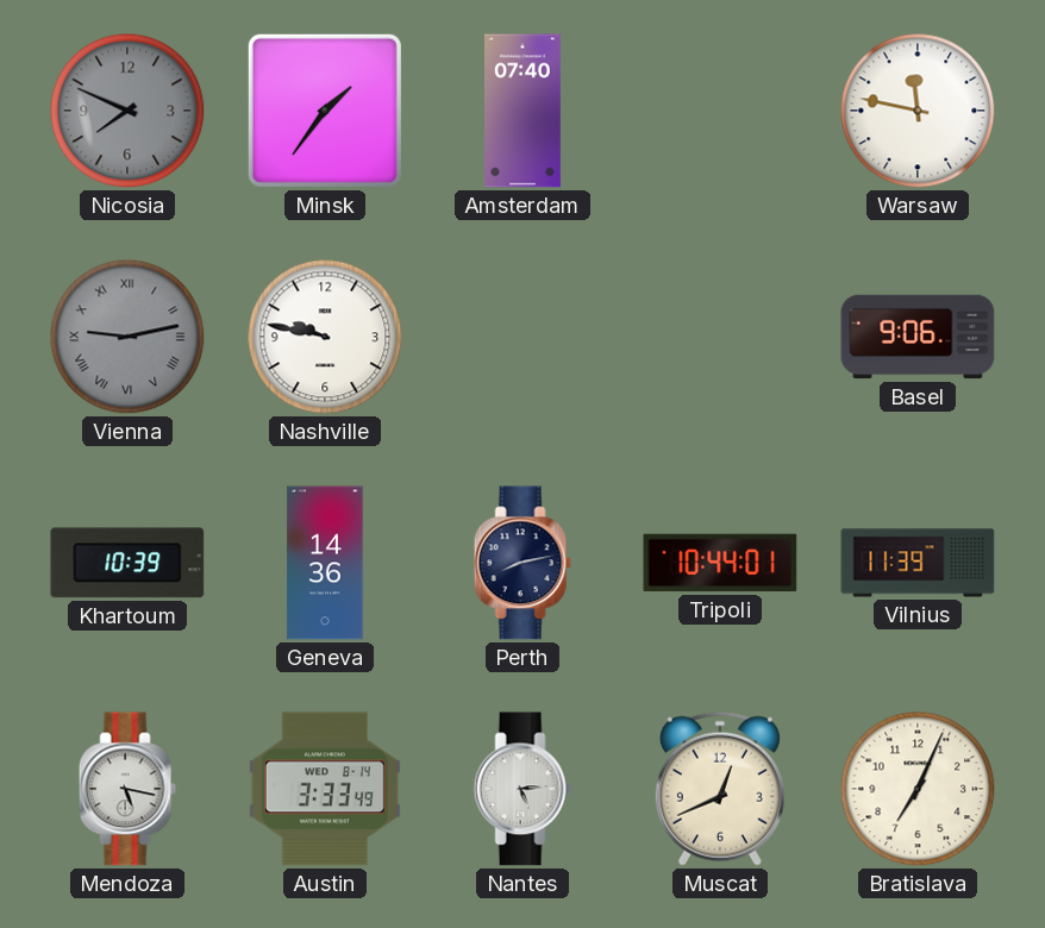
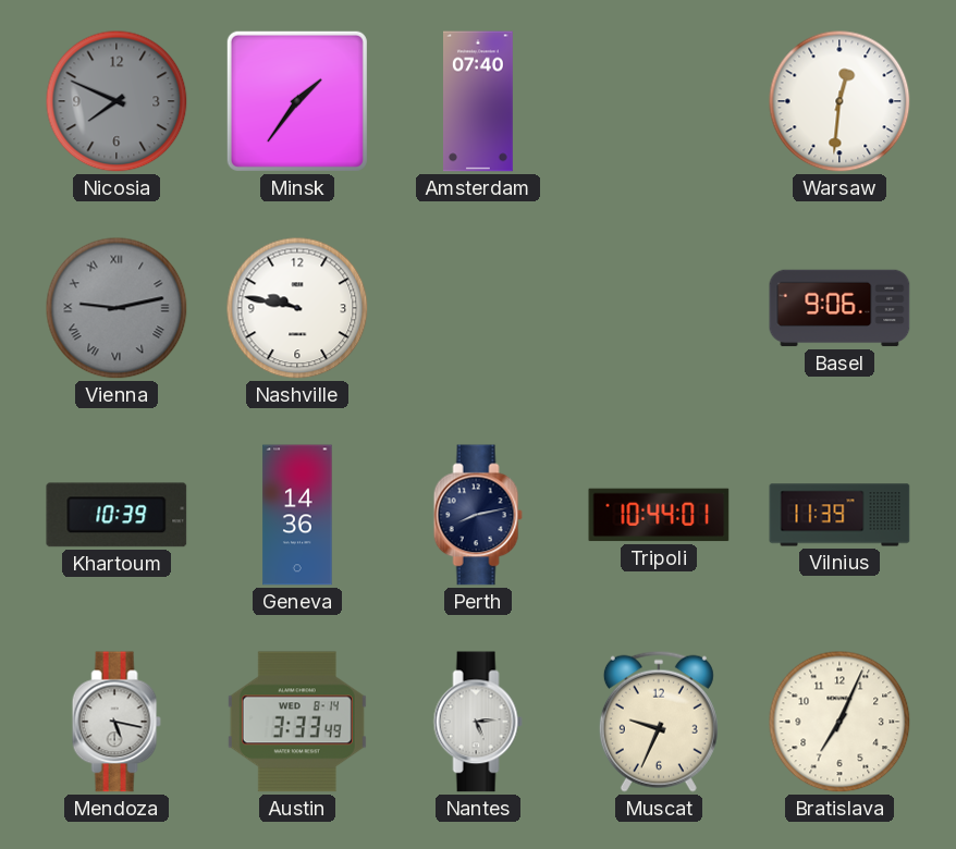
Warsaw: 11:47 -> 12:31
Muscat: 12:41 -> 9:34
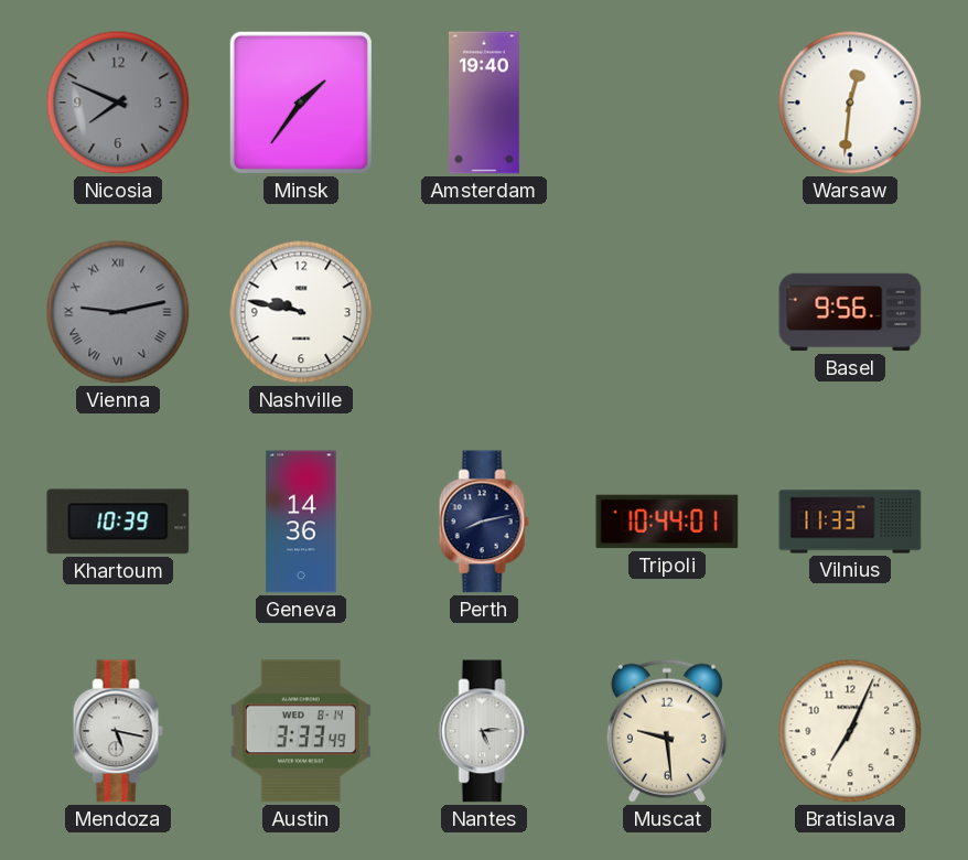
Amsterdam: 07:40 -> 19:40
Basel: 9:06 -> 9:56
Vilnius: 11:39 -> 11:33
Muscat: 9:34 -> 9:29
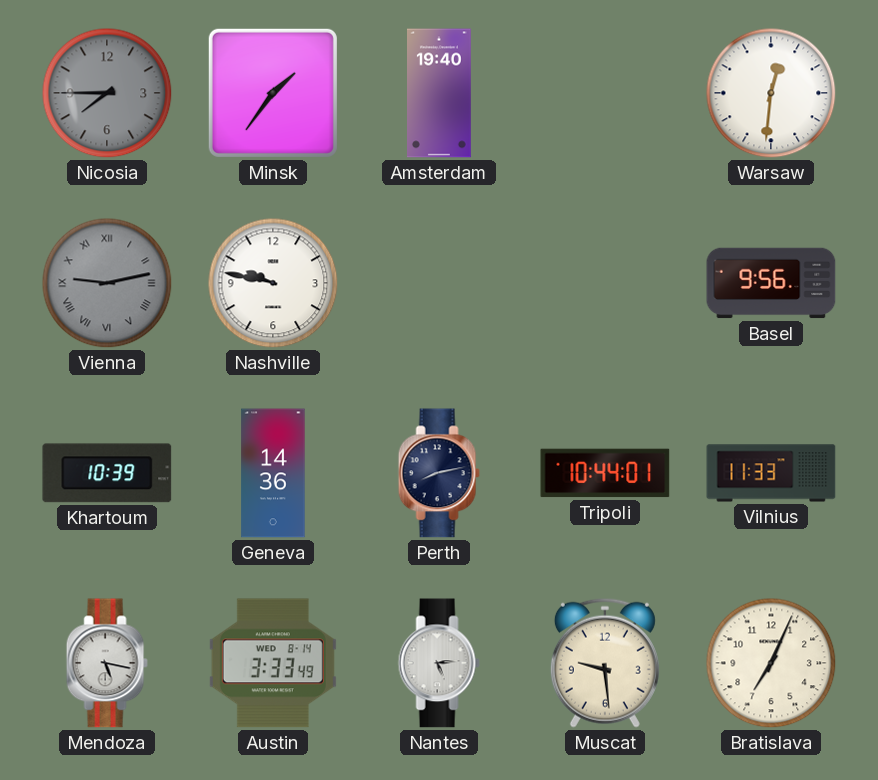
Nicosia: 7:49 -> 7:45
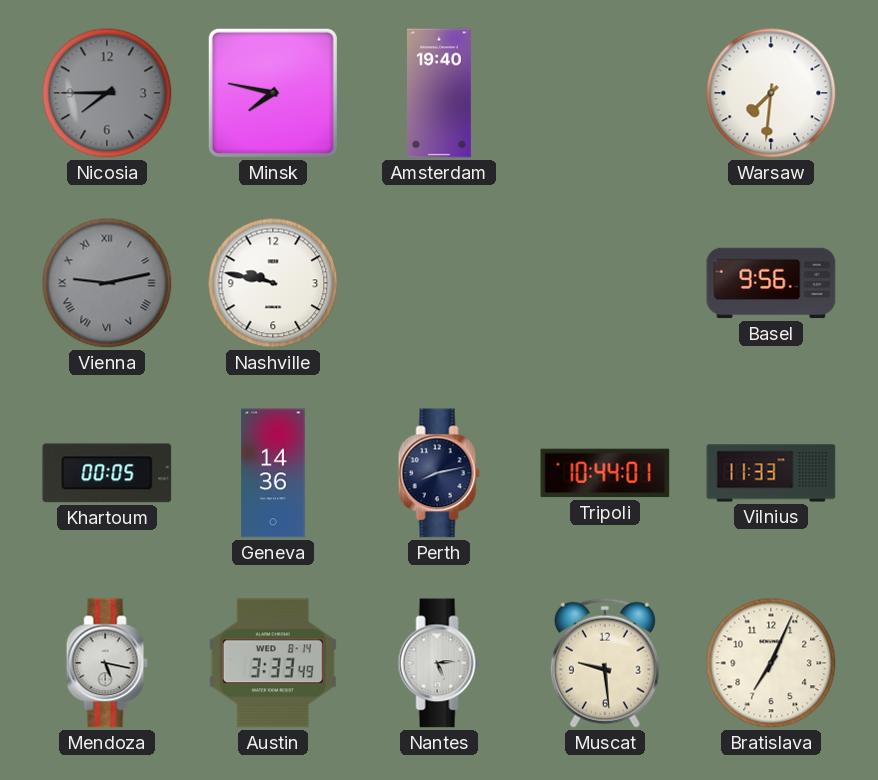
Minsk: 1:36 -> 7:47
Warsaw: 12:31 -> 7:31
Khartoum: 10:39 -> 00:05
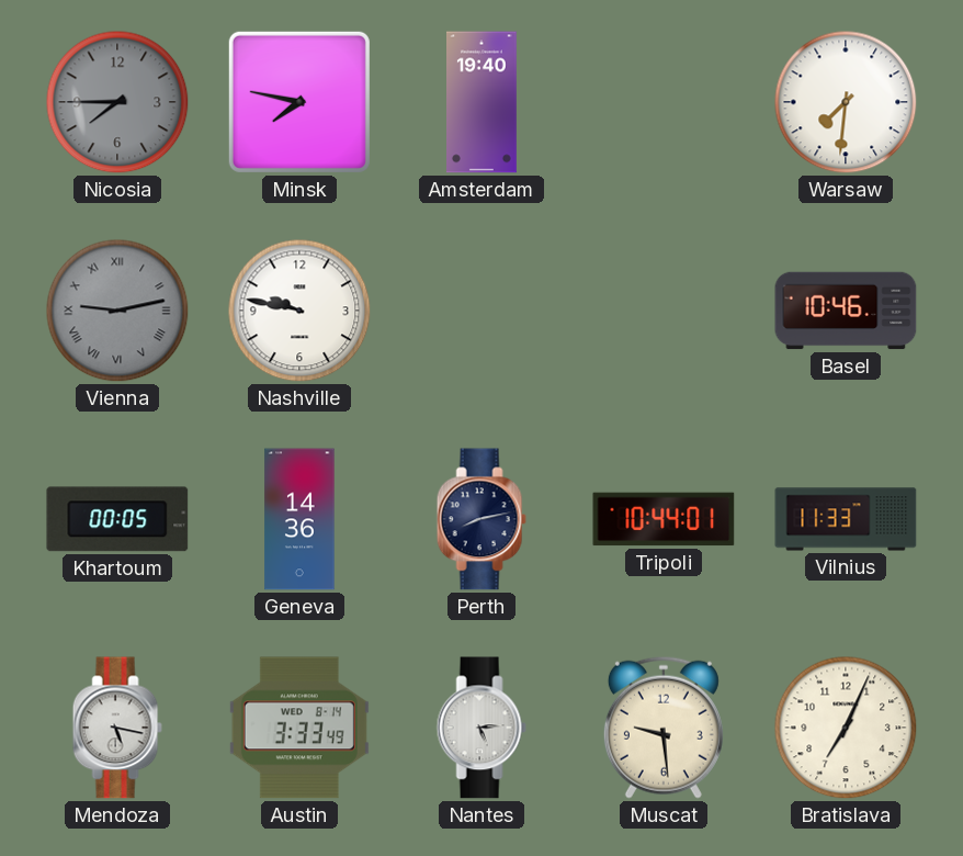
Basel: 9:56 -> 10:46
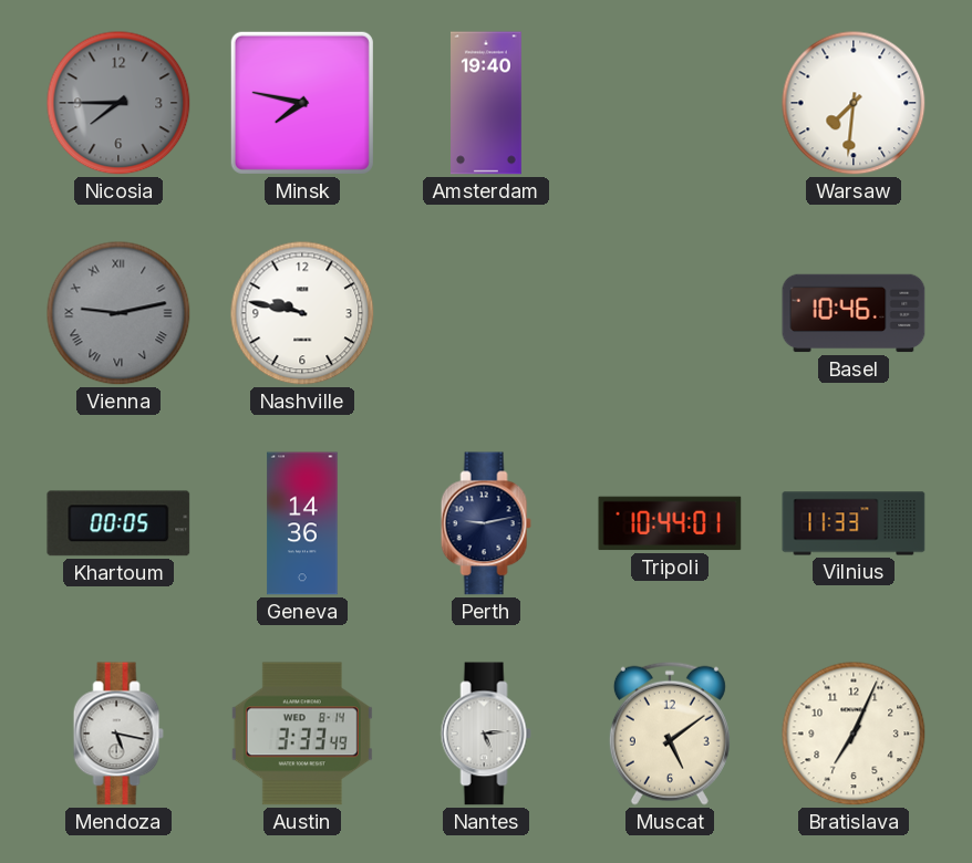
Perth: 8:13 -> 9:13
Muscat: 9:29 -> 5:09
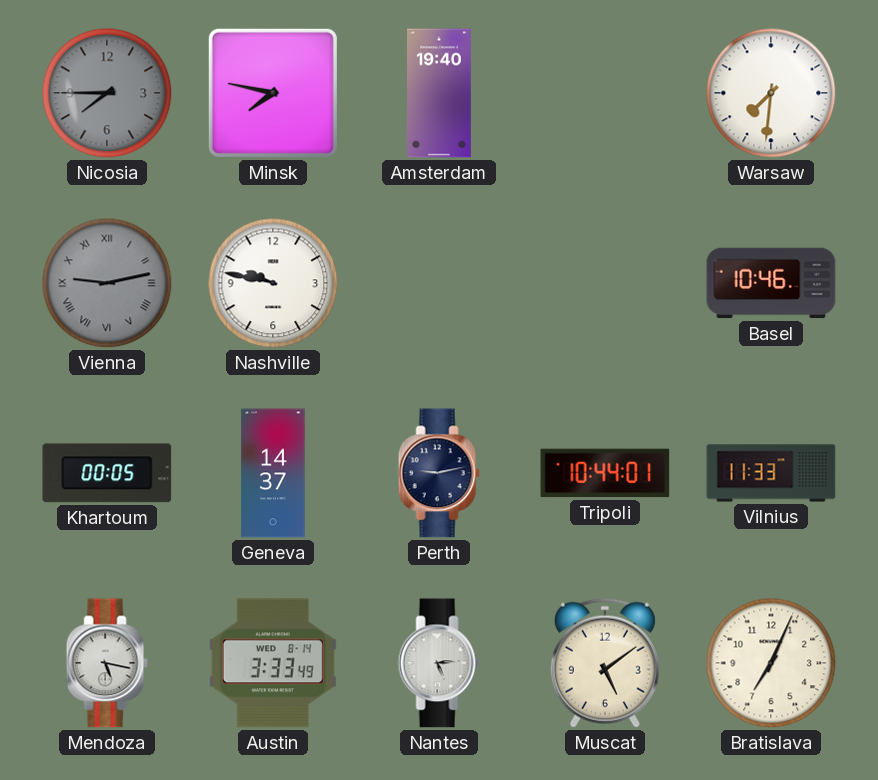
Geneva: 14:36 -> 14:37
